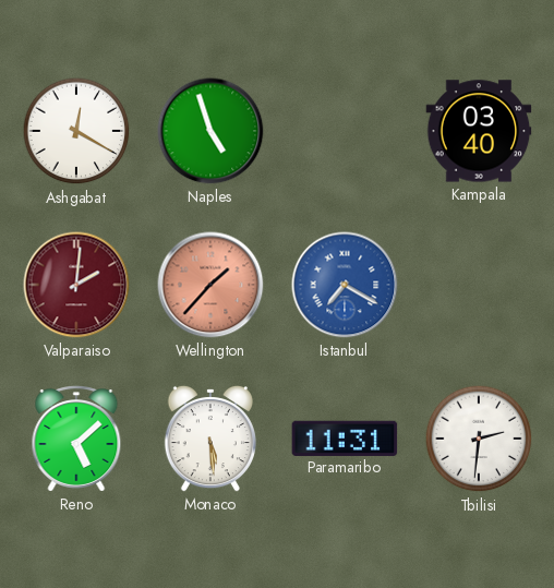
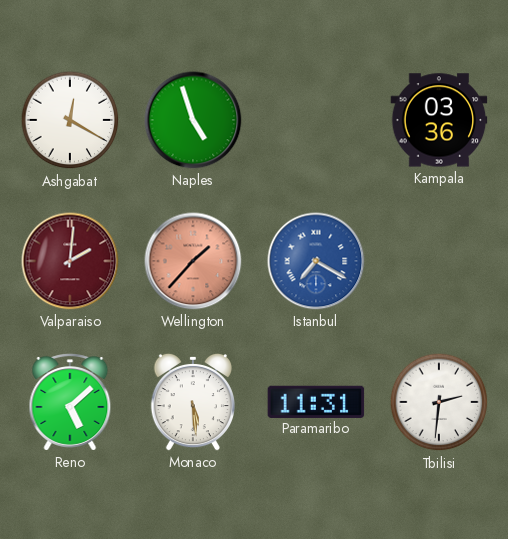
Kampala: 03:40 -> 03:36
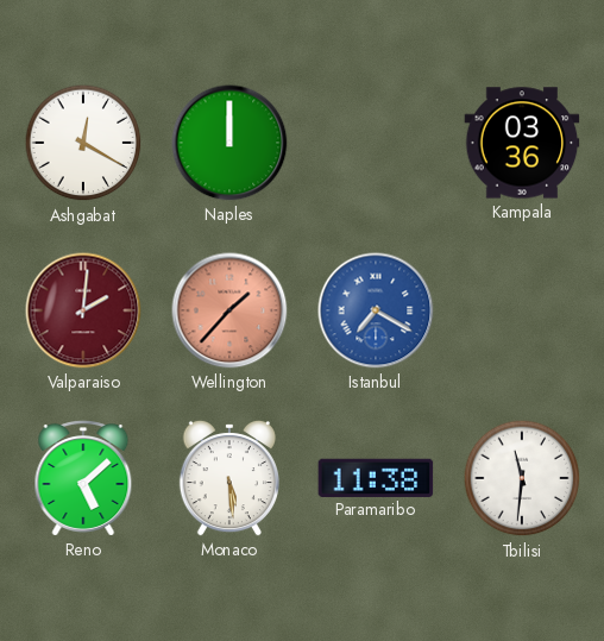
Naples: 4:57 -> 12:00
Paramaribo: 11:31 -> 11:38
Tbilisi: 2:31 -> 11:31
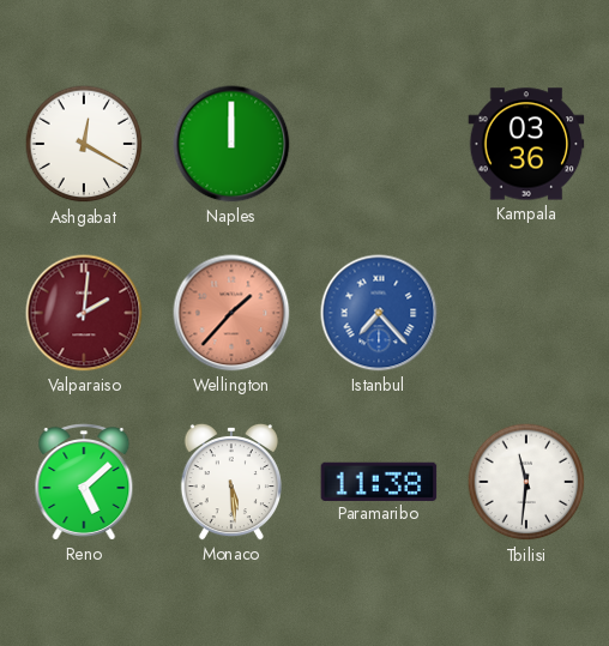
Istanbul: 7:20 -> 7:23
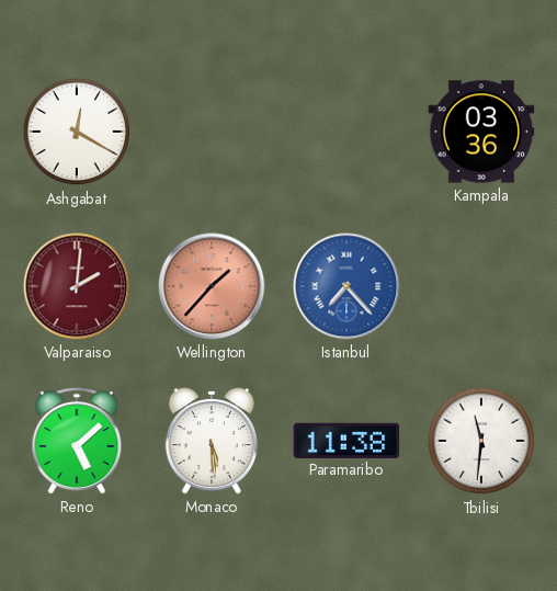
Naples: 12:00 -> none
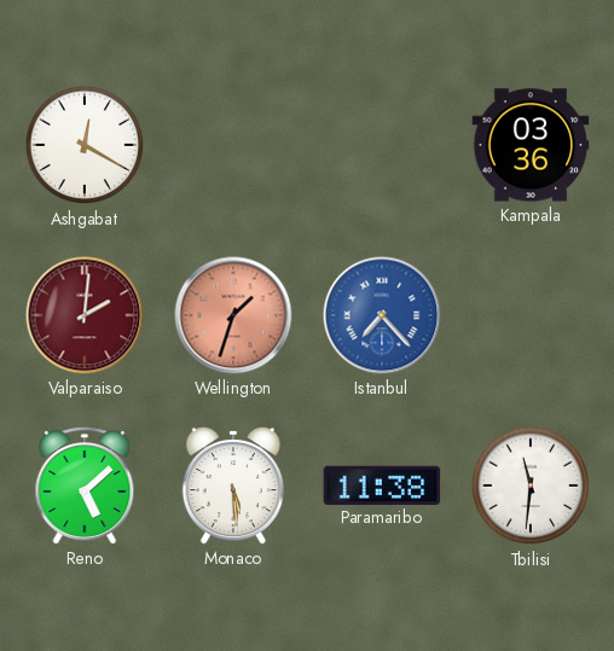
Wellington: 1:37 -> 1:33
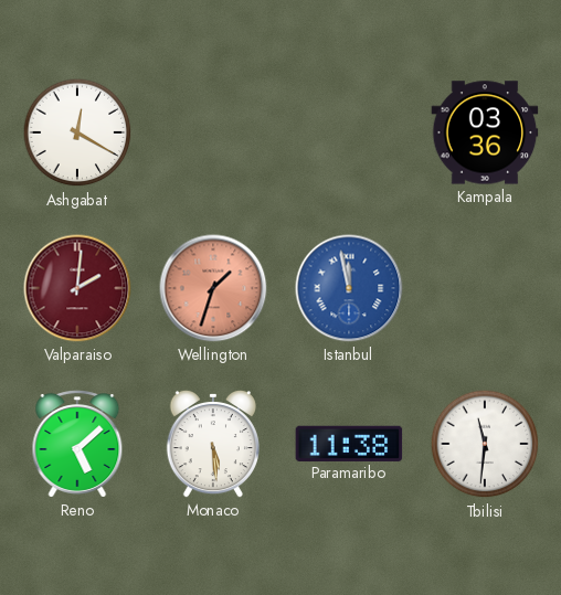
Istanbul: 7:23 -> 11:58
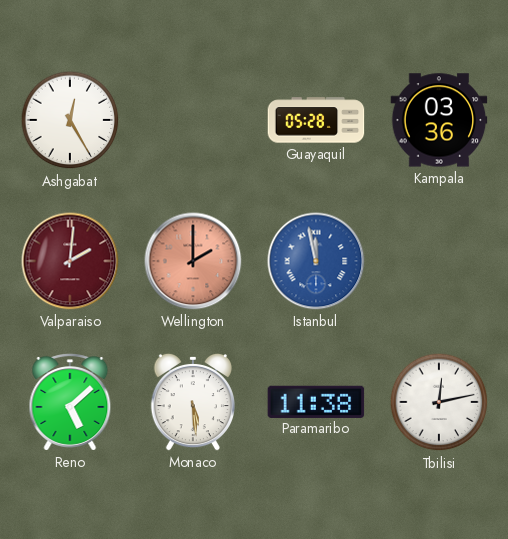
Ashgabat: 12:20 -> 12:25
Guayaquil: none -> 05:28
Wellington: 1:33 -> 2:00
Tbilisi: 11:31 -> 12:13
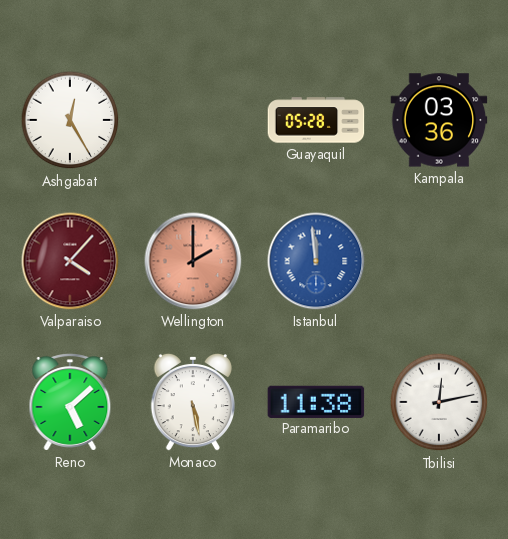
Valparaiso: 2:01 -> 4:07
Istanbul: 11:58 -> 11:59
Monaco: 5:29 -> 5:28
